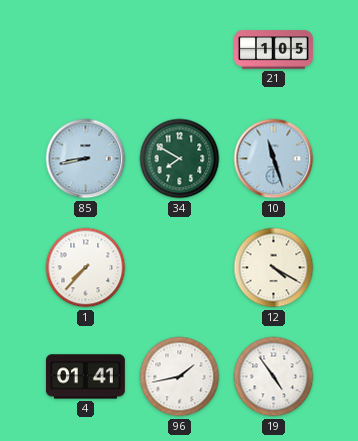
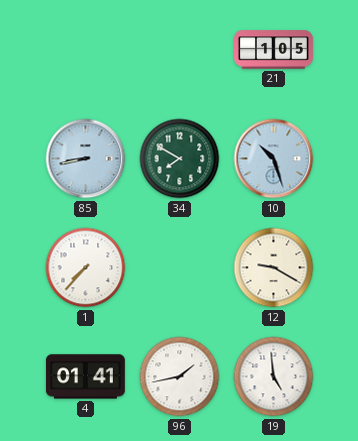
10: 11:27 -> 10:27
12: 4:20 -> 9:20
19: 4:54 -> 4:59
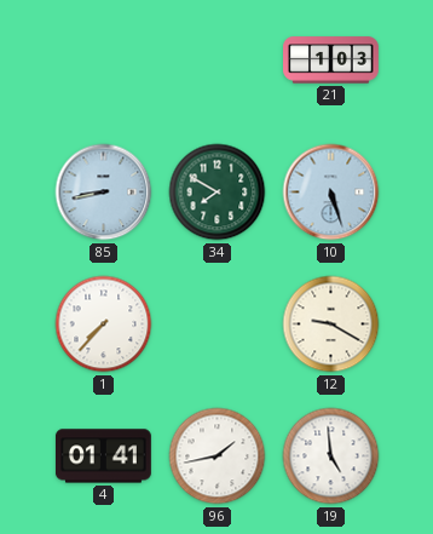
21: 1:05 -> 1:03
10: 10:27 -> 5:27
